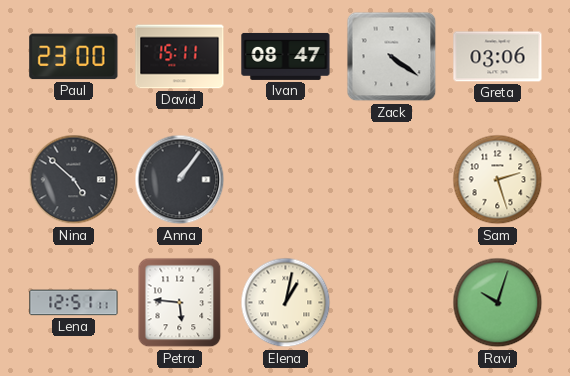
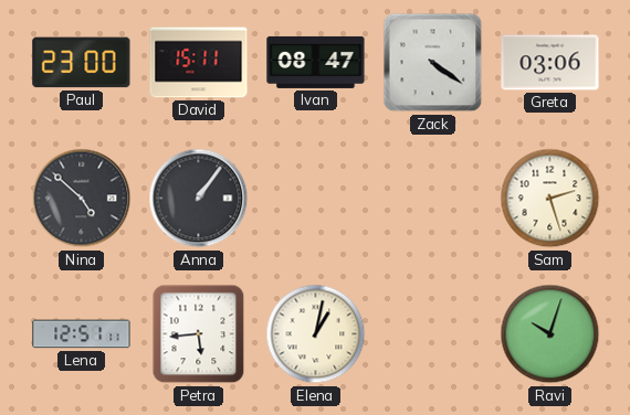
Petra: 5:46 -> 5:44
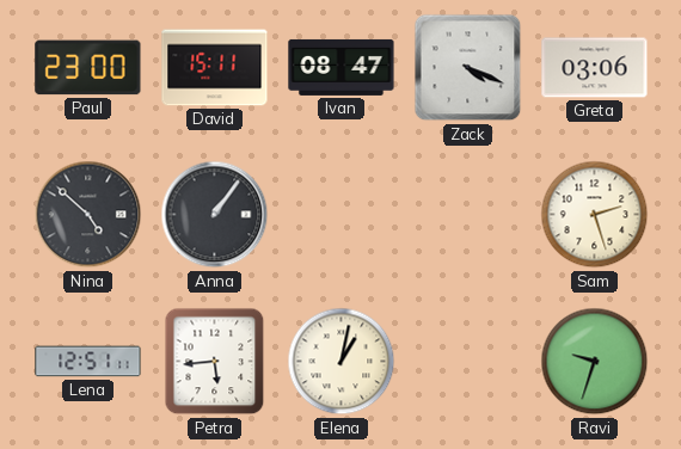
Zack: 4:21 -> 4:19
Ravi: 10:03 -> 9:33
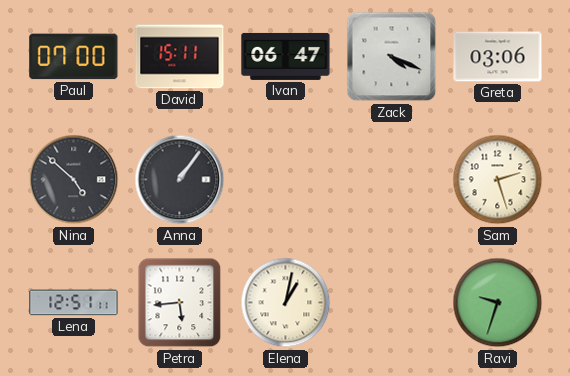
Paul: 23:00 -> 07:00
Ivan: 08:47 -> 06:47
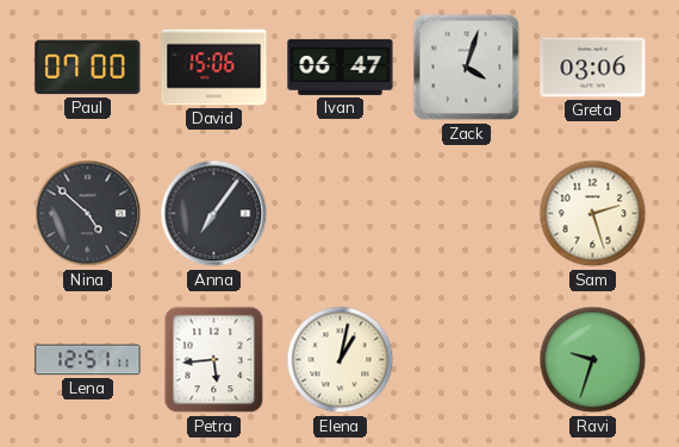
David: 15:11 -> 15:06
Zack: 4:19 -> 4:03
Anna: 1:06 -> 7:06
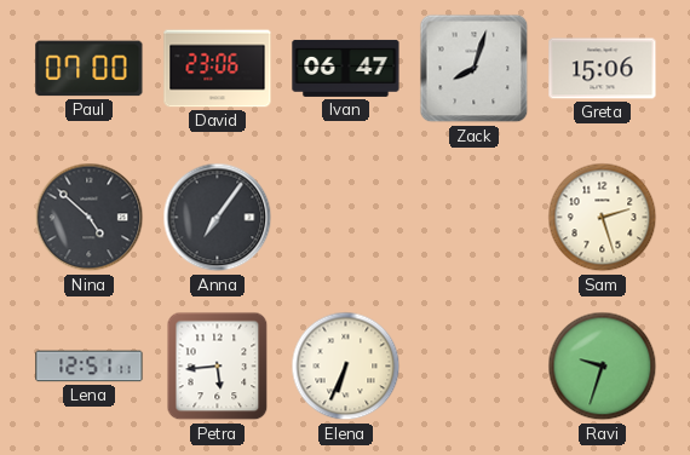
David: 15:06 -> 23:06
Zack: 4:03 -> 8:03
Greta: 03:06 -> 15:06
Elena: 1:02 -> 6:34
